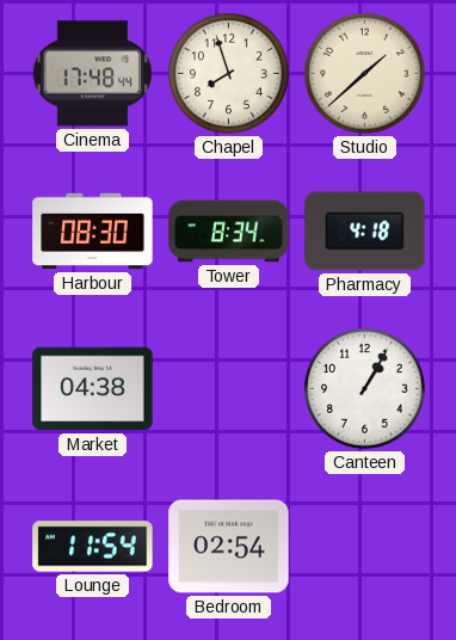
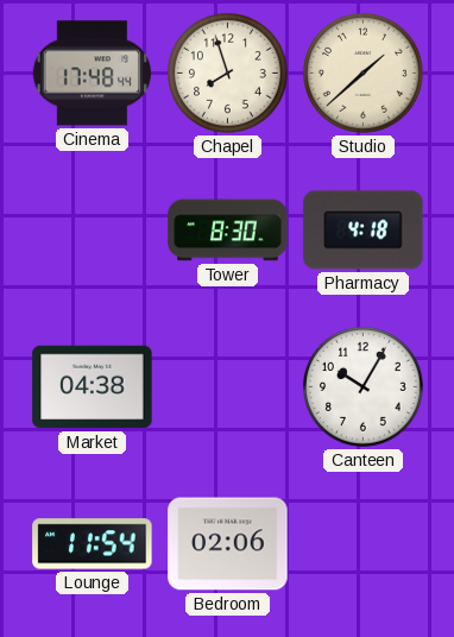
Harbour: 08:30 -> none
Tower: 8:34 -> 8:30
Canteen: 1:05 -> 10:05
Bedroom: 02:54 -> 02:06
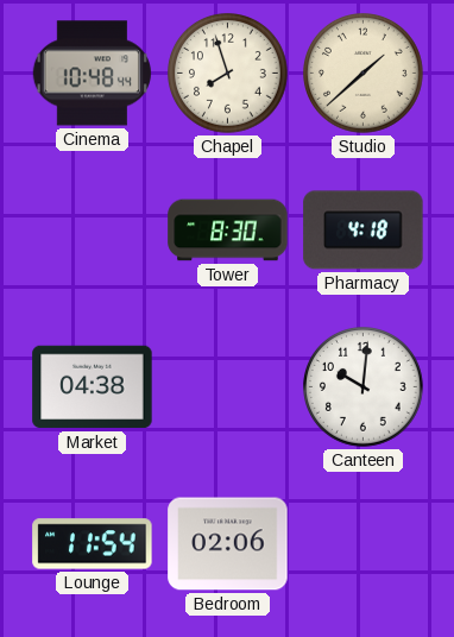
Cinema: 17:48 -> 10:48
Canteen: 10:05 -> 10:01
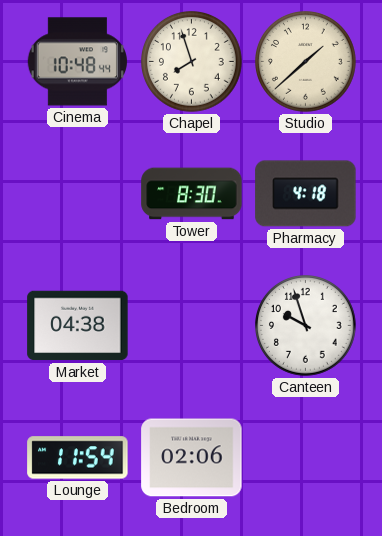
Canteen: 10:01 -> 9:57
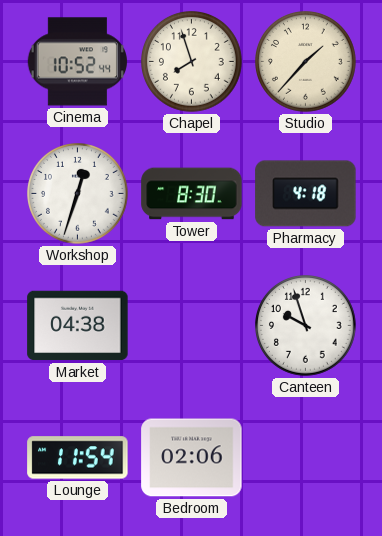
Cinema: 10:48 -> 10:52
Studio: 1:38 -> 1:37
Workshop: none -> 12:33
